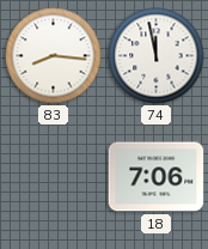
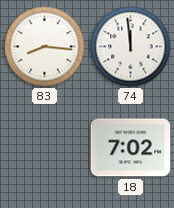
74: 11:58 -> 11:59
18: 7:06 -> 7:02
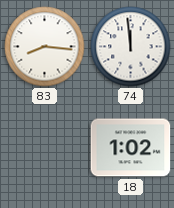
18: 7:02 -> 1:02
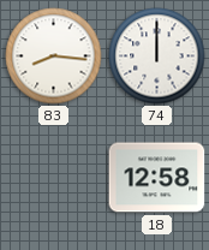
74: 11:59 -> 12:00
18: 1:02 -> 12:58
